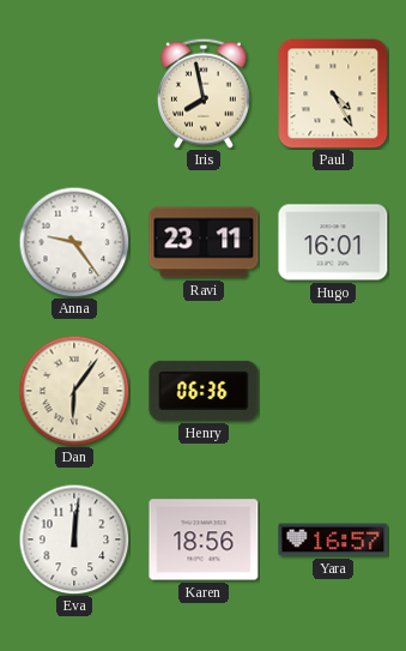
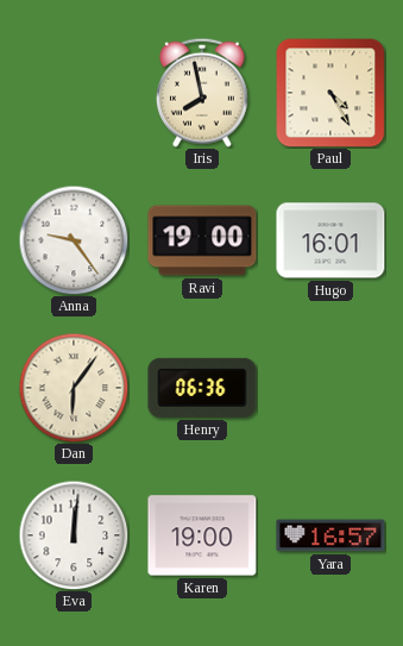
Ravi: 23:11 -> 19:00
Karen: 18:56 -> 19:00
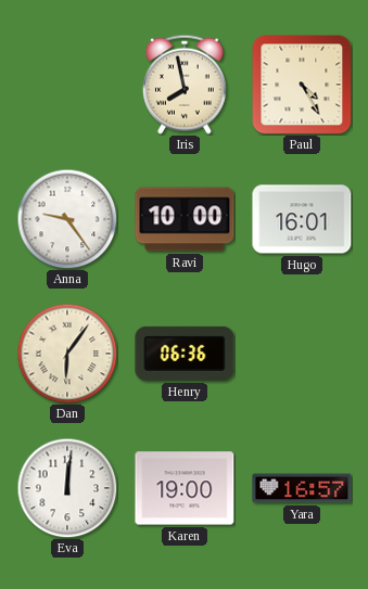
Ravi: 19:00 -> 10:00
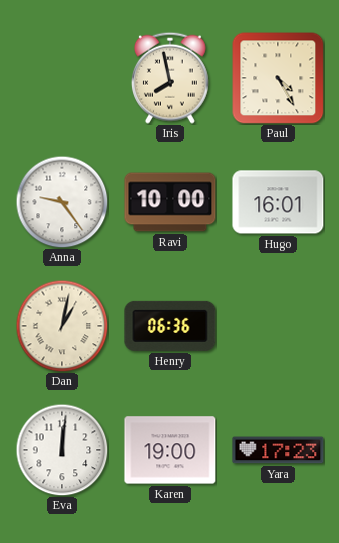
Dan: 6:06 -> 1:02
Yara: 16:57 -> 17:23
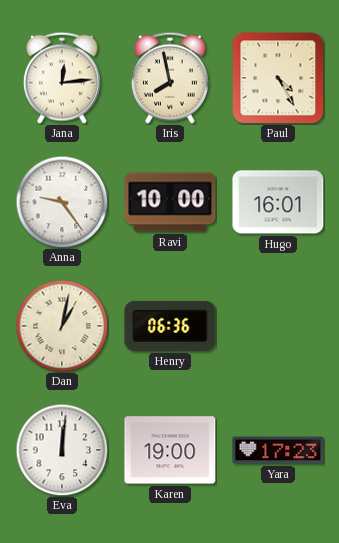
Jana: none -> 12:14
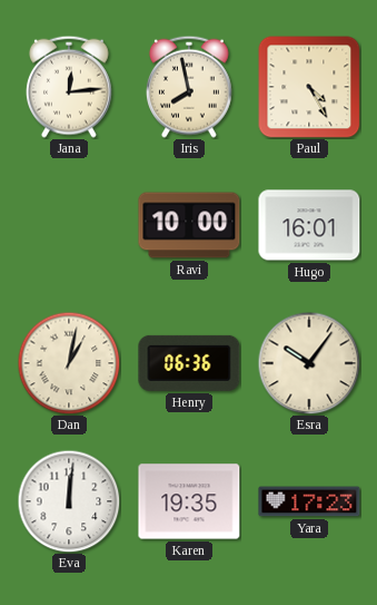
Anna: 9:24 -> none
Esra: none -> 10:06
Karen: 19:00 -> 19:35
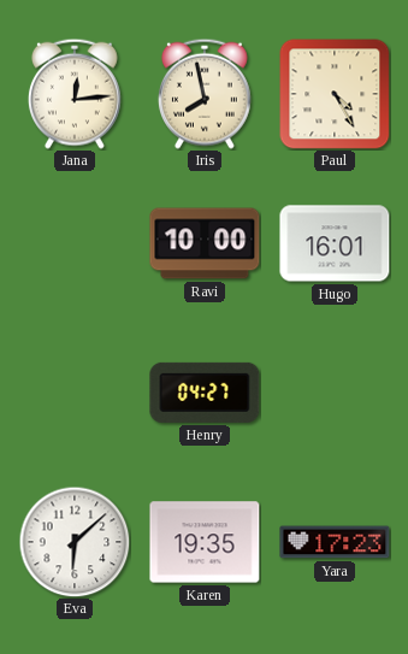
Dan: 1:02 -> none
Henry: 06:36 -> 04:27
Esra: 10:06 -> none
Eva: 12:01 -> 6:08
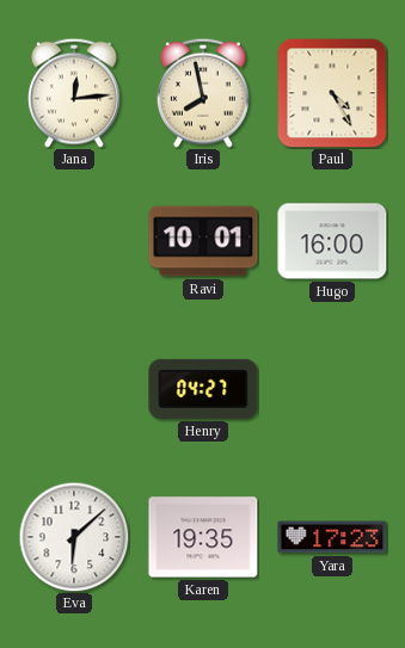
Ravi: 10:00 -> 10:01
Hugo: 16:01 -> 16:00
